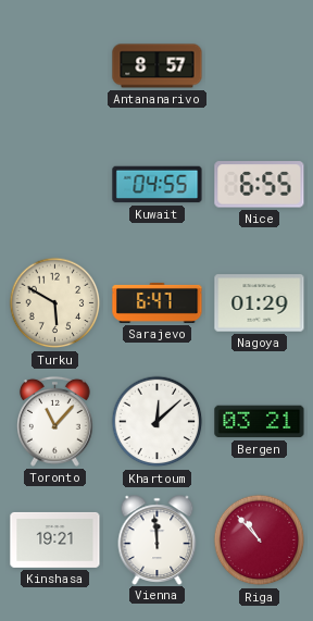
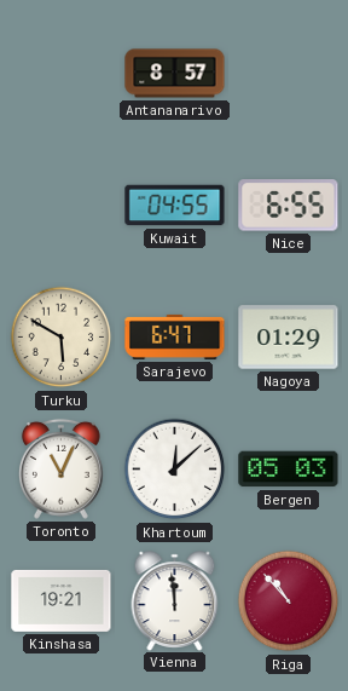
Toronto: 11:07 -> 11:04
Bergen: 03:21 -> 05:03
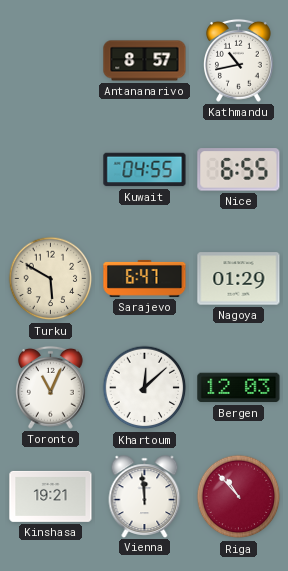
Kathmandu: none -> 10:43
Bergen: 05:03 -> 12:03
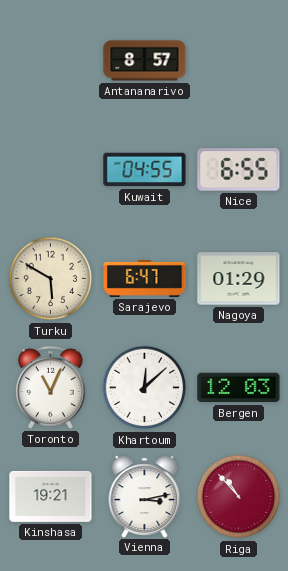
Kathmandu: 10:43 -> none
Vienna: 11:59 -> 3:13
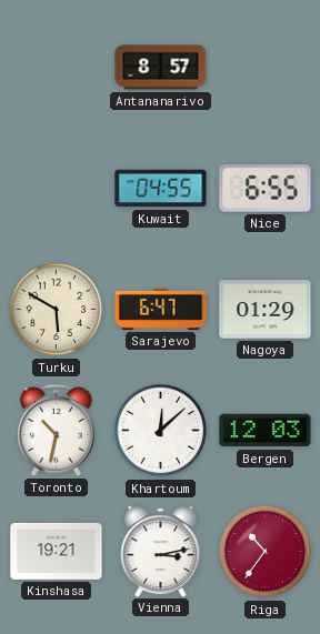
Toronto: 11:04 -> 10:32
Riga: 10:53 -> 10:36
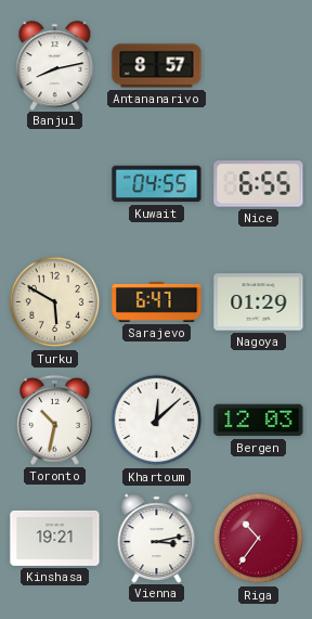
Banjul: none -> 8:13
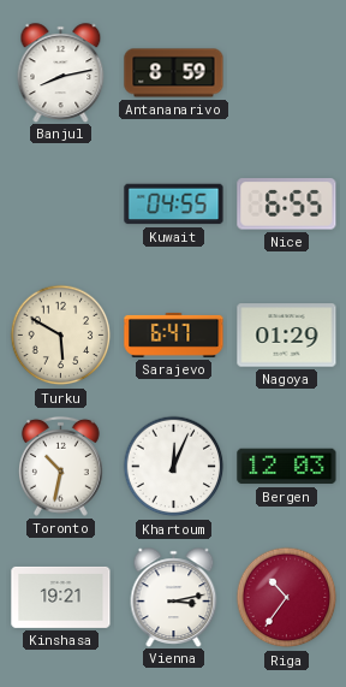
Antananarivo: 8:57 -> 8:59
Khartoum: 12:08 -> 12:04
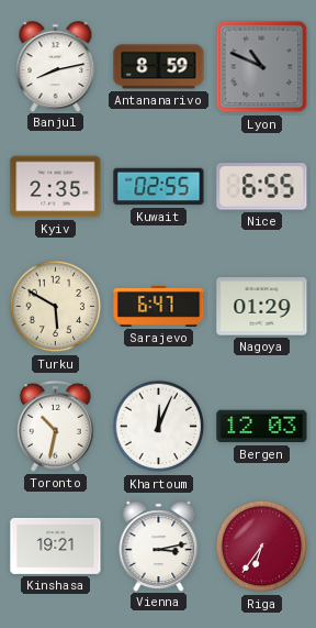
Lyon: none -> 10:49
Kyiv: none -> 2:35
Kuwait: 04:55 -> 02:55
Riga: 10:36 -> 6:36
